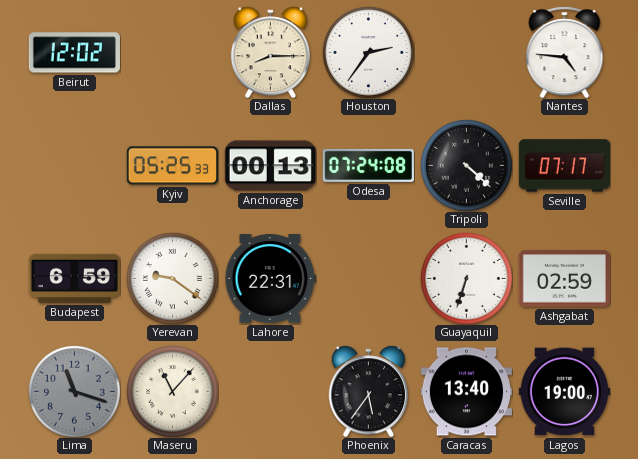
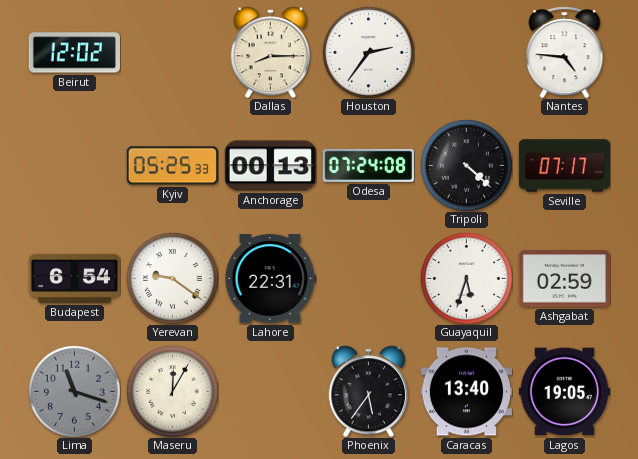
Budapest: 6:59 -> 6:54
Guayaquil: 6:33 -> 5:33
Maseru: 11:07 -> 12:05
Lagos: 19:00 -> 19:05
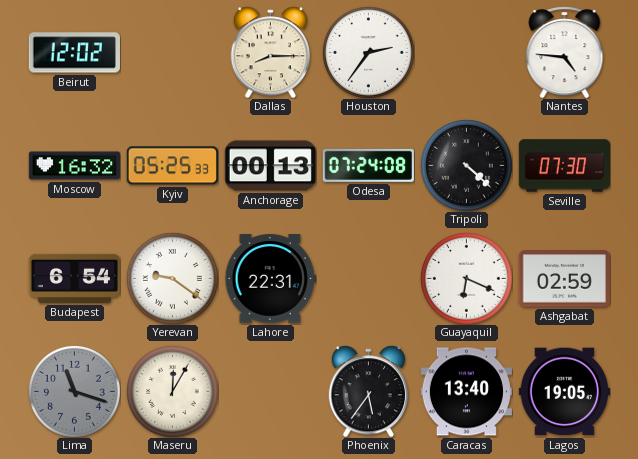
Moscow: none -> 16:32
Seville: 07:17 -> 07:30
Guayaquil: 5:33 -> 6:19
